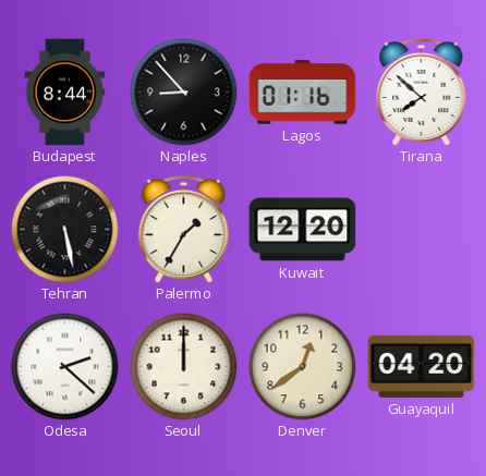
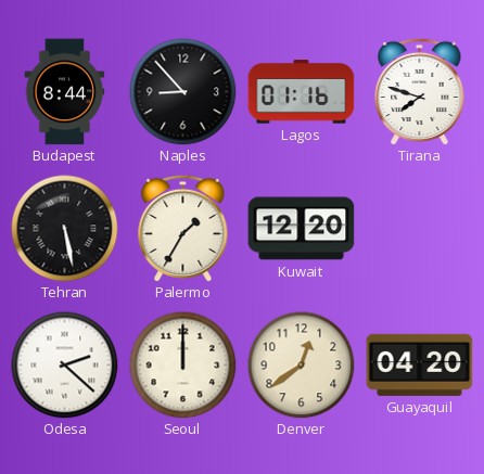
Tirana: 7:52 -> 7:48
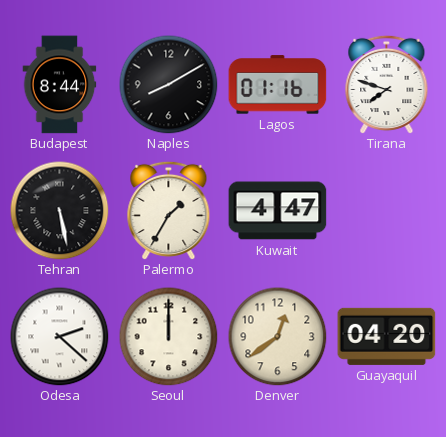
Naples: 8:53 -> 8:10
Kuwait: 12:20 -> 4:47
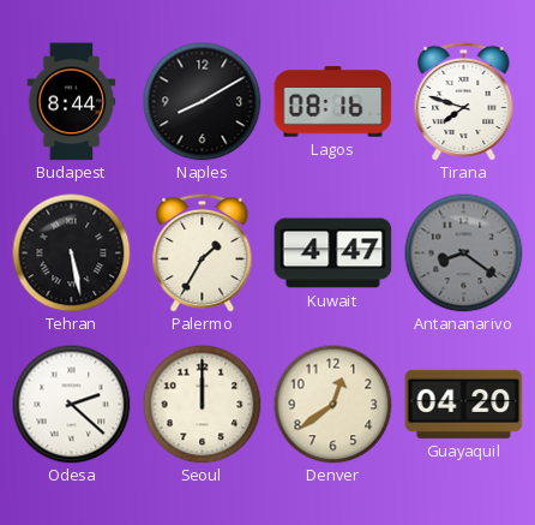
Lagos: 01:16 -> 08:16
Antananarivo: none -> 8:21
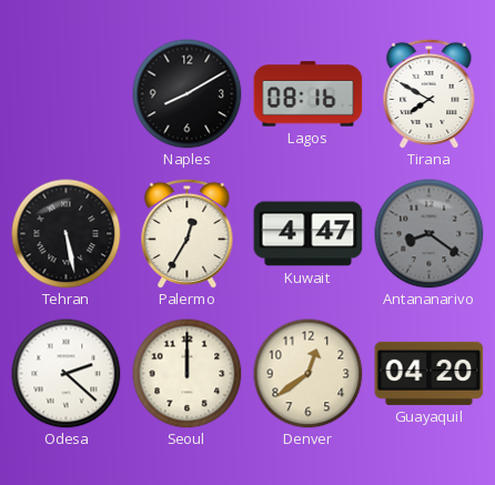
Budapest: 8:44 -> none
Tirana: 7:48 -> 7:50
Palermo: 1:35 -> 12:35
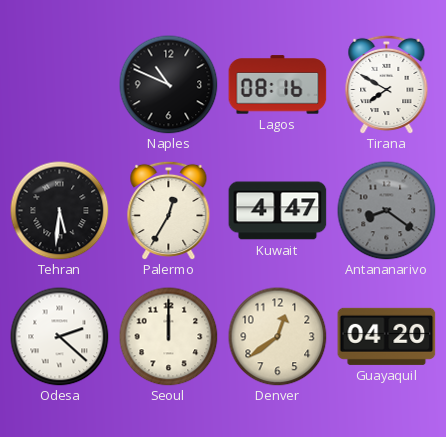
Naples: 8:10 -> 10:49
Tehran: 5:28 -> 5:31
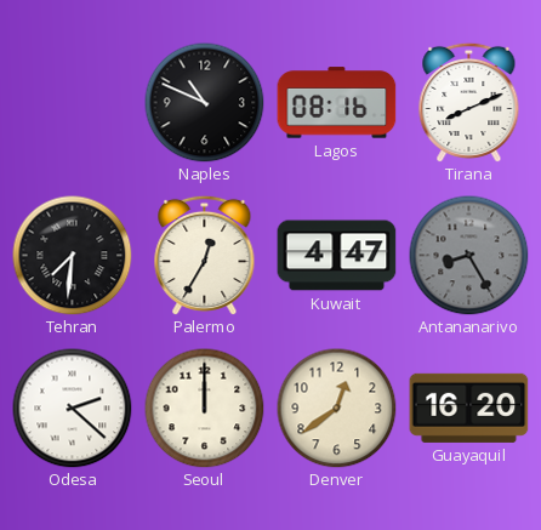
Tirana: 7:50 -> 8:11
Tehran: 5:31 -> 7:31
Antananarivo: 8:21 -> 8:25
Guayaquil: 04:20 -> 16:20
